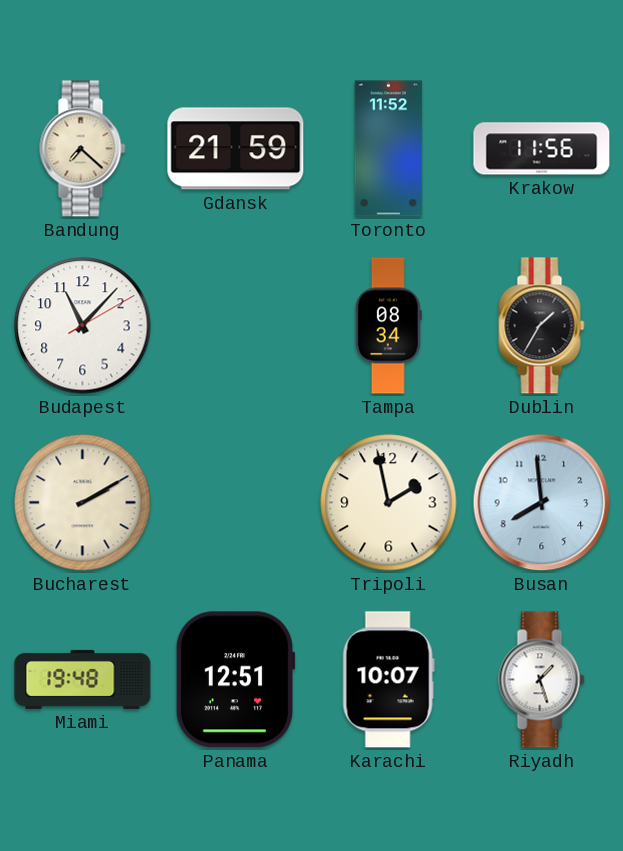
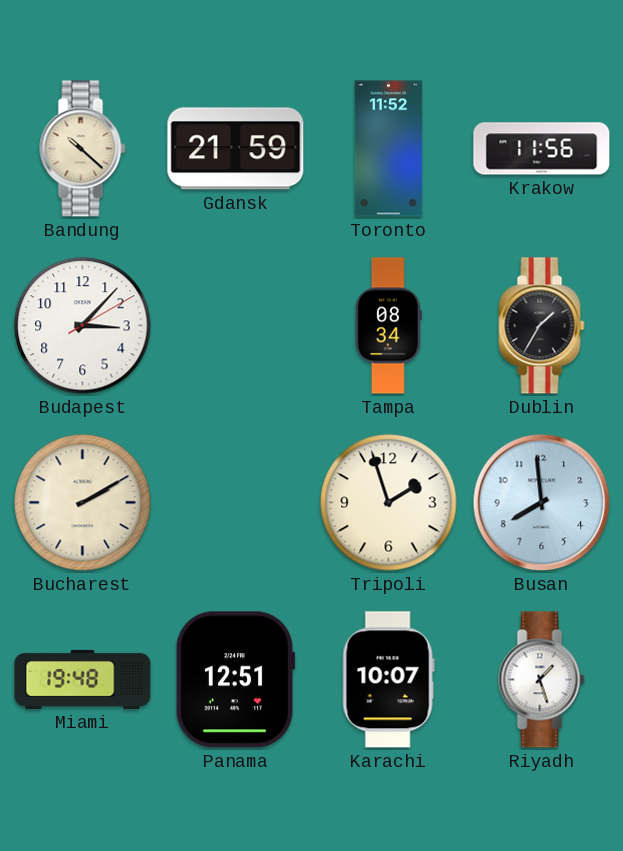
Bandung: 7:22 -> 10:22
Budapest: 11:07 -> 3:07
Tripoli: 1:58 -> 1:57
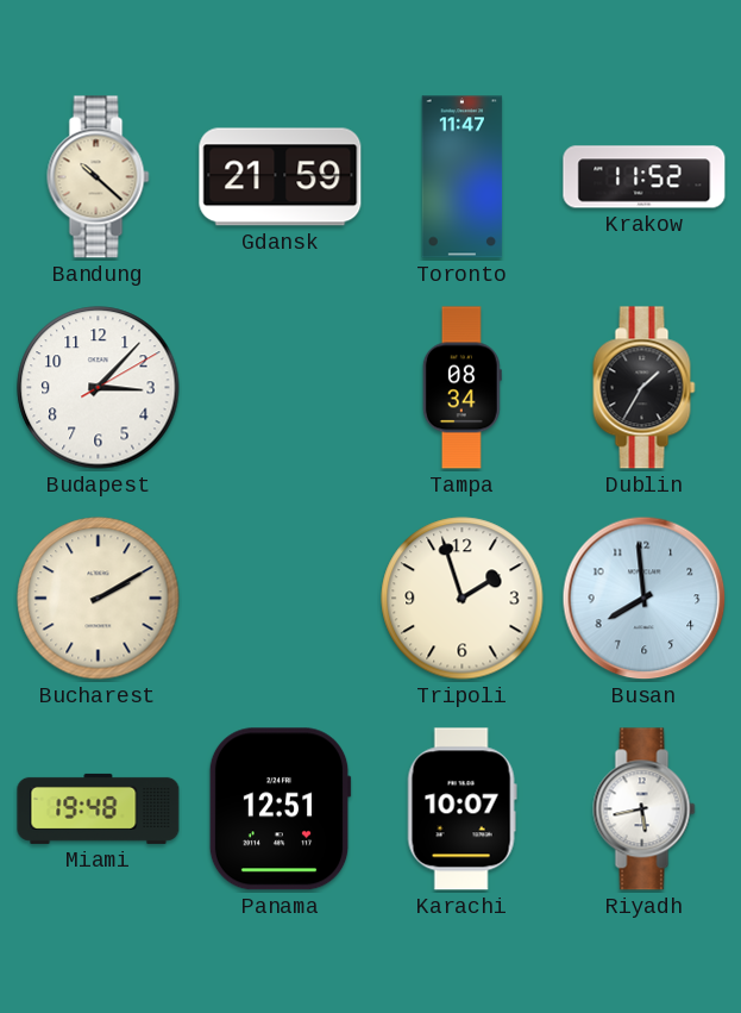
Toronto: 11:52 -> 11:47
Krakow: 11:56 -> 11:52
Riyadh: 1:27 -> 5:43
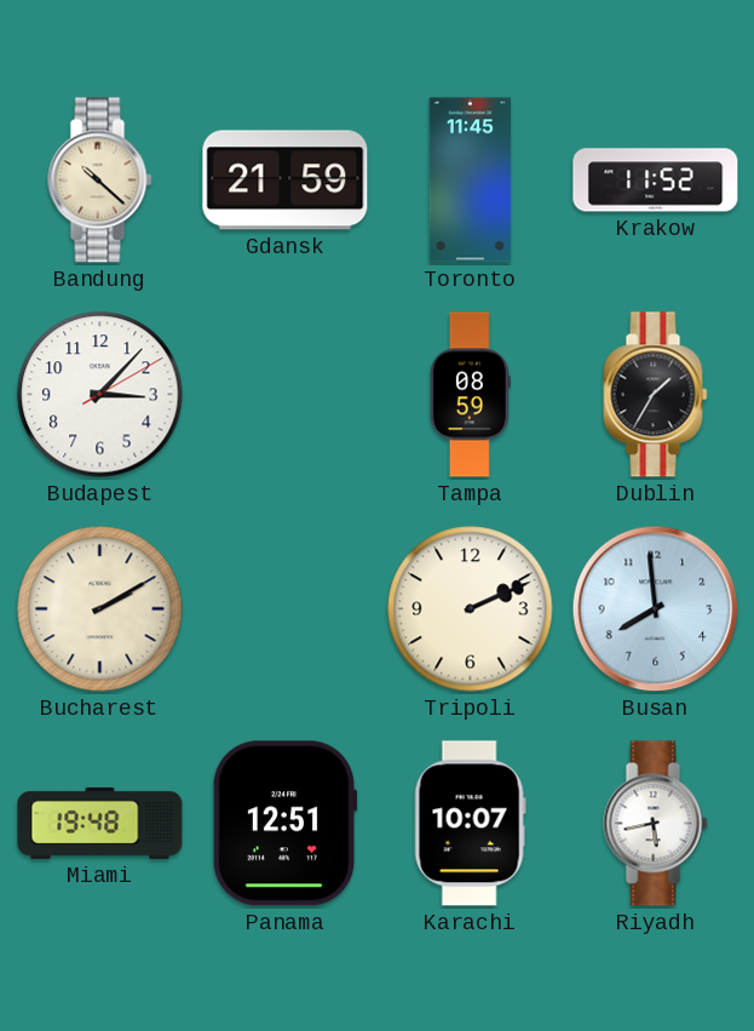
Toronto: 11:47 -> 11:45
Tampa: 08:34 -> 08:59
Tripoli: 1:57 -> 2:11
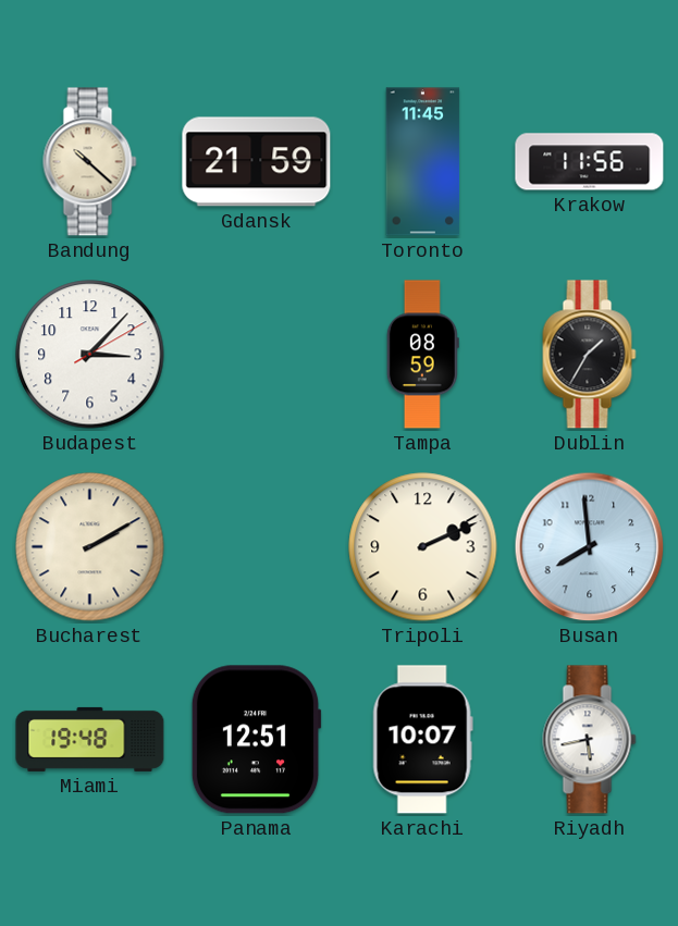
Krakow: 11:52 -> 11:56
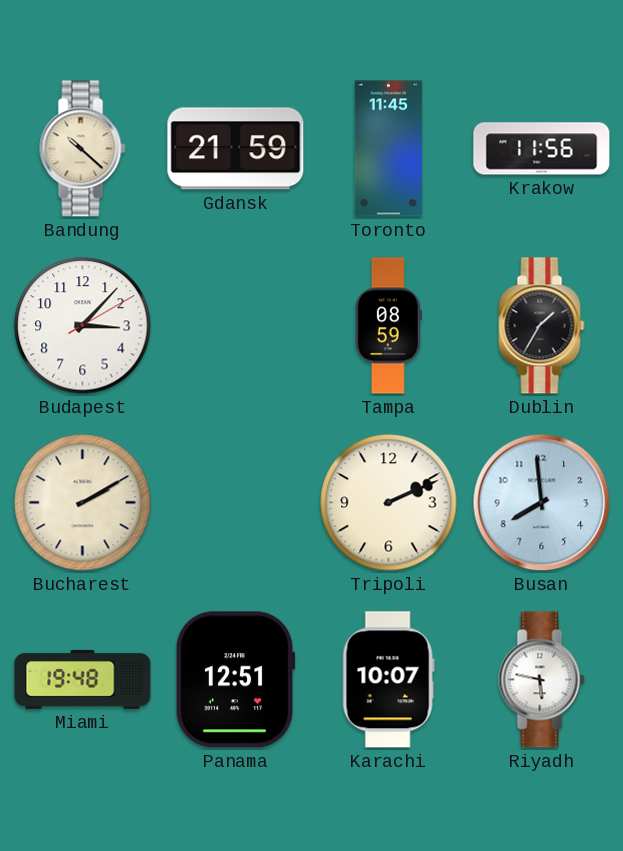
Riyadh: 5:43 -> 5:47
